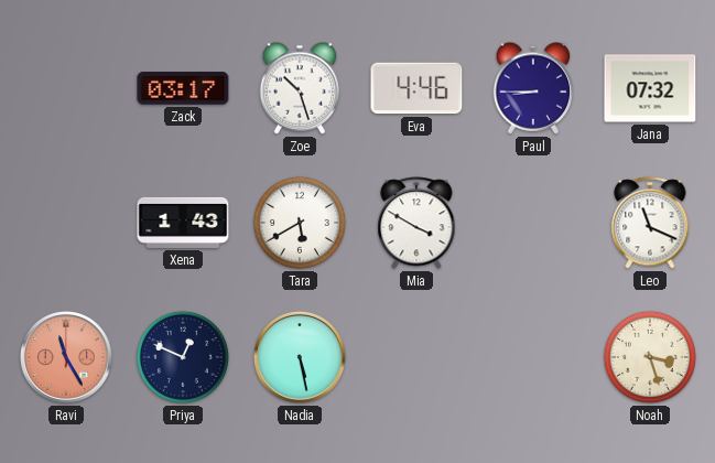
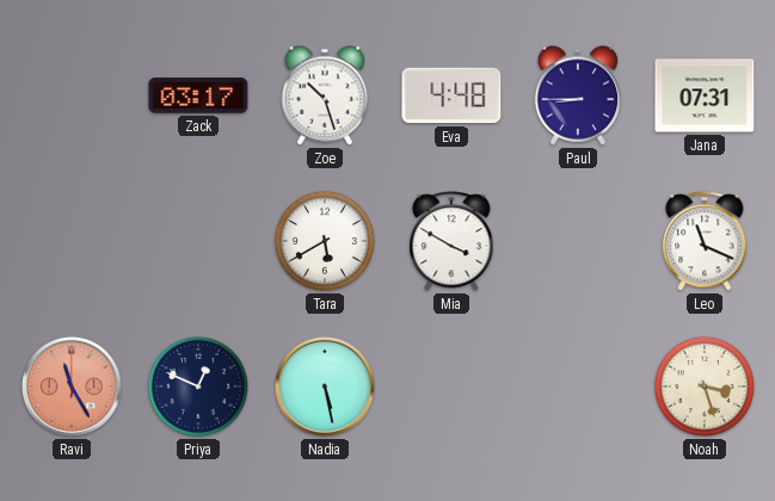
Eva: 4:46 -> 4:48
Jana: 07:32 -> 07:31
Xena: 1:43 -> none
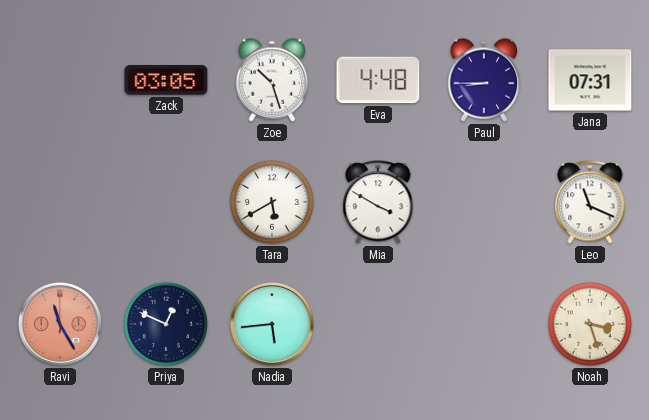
Zack: 03:17 -> 03:05
Nadia: 5:28 -> 5:44
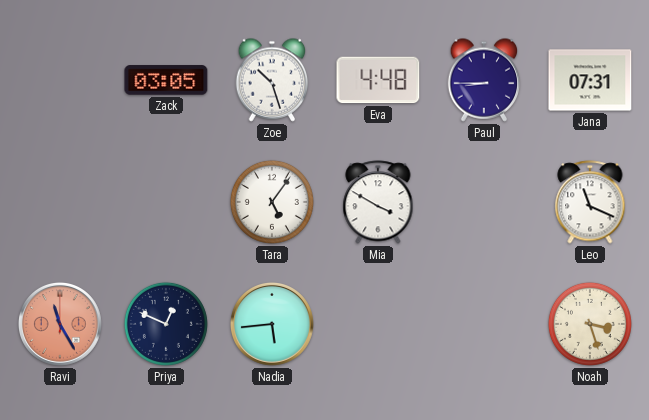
Tara: 5:40 -> 5:06
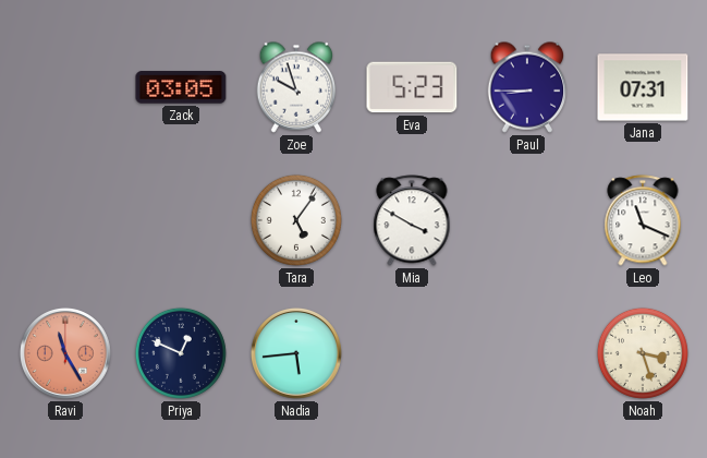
Zoe: 10:27 -> 9:57
Eva: 4:48 -> 5:23
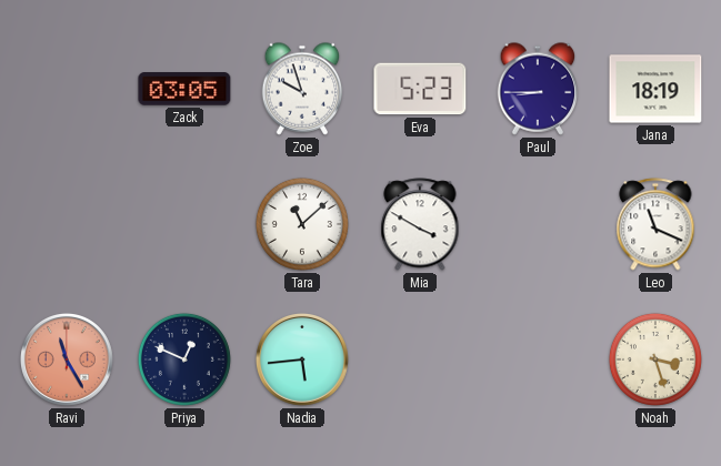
Jana: 07:31 -> 18:19
Tara: 5:06 -> 11:08
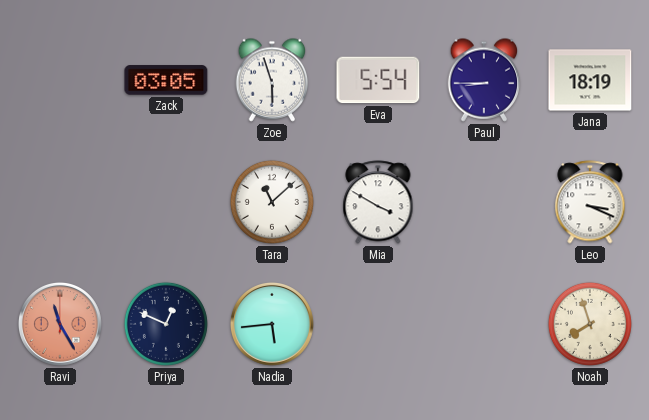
Zoe: 9:57 -> 5:57
Eva: 5:23 -> 5:54
Leo: 11:19 -> 3:19
Noah: 3:27 -> 7:57
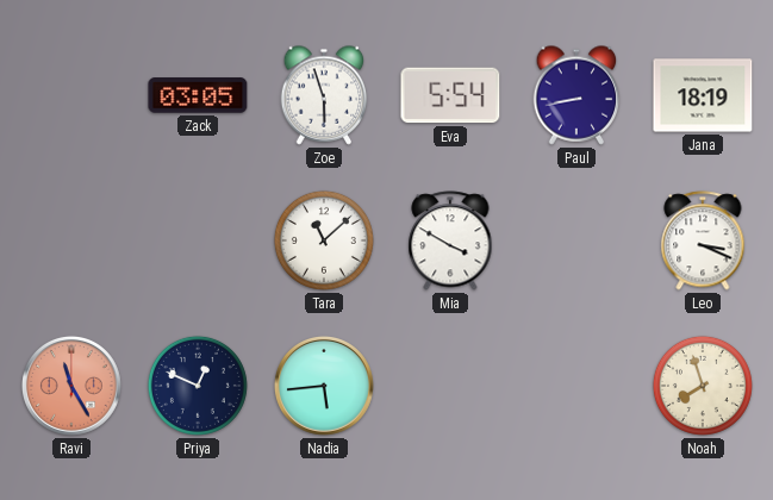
Paul: 8:45 -> 8:43
